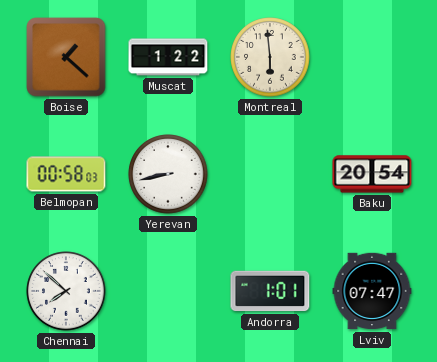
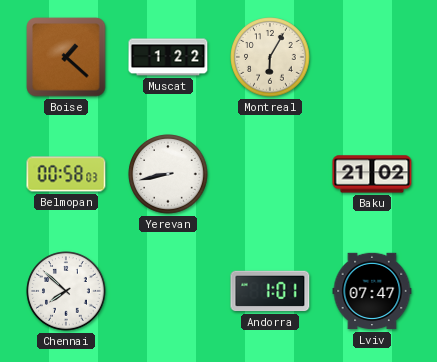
Montreal: 5:59 -> 6:05
Baku: 20:54 -> 21:02
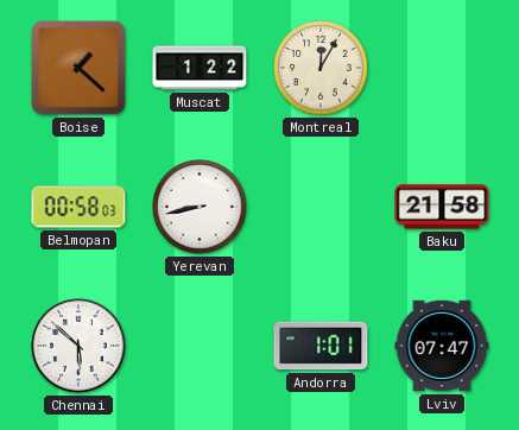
Montreal: 6:05 -> 12:05
Baku: 21:02 -> 21:58
Chennai: 7:52 -> 5:52
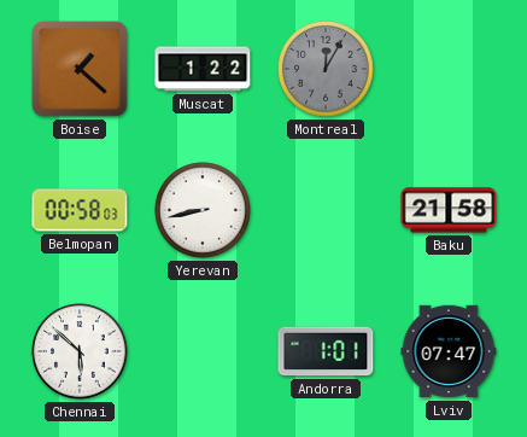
Montreal dial: cream -> grey
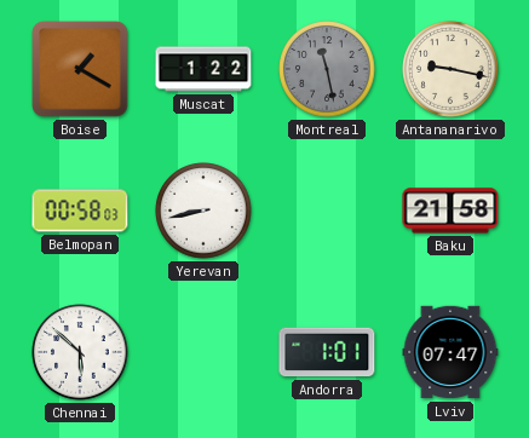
Boise: 1:22 -> 1:20
Montreal: 12:05 -> 11:28
Antananarivo: none -> 9:17
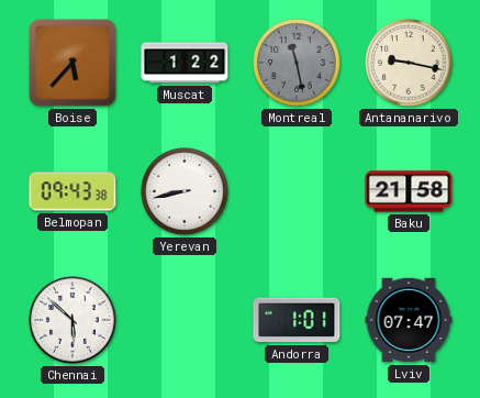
Boise: 1:20 -> 5:37
Belmopan: 00:58 -> 09:43
